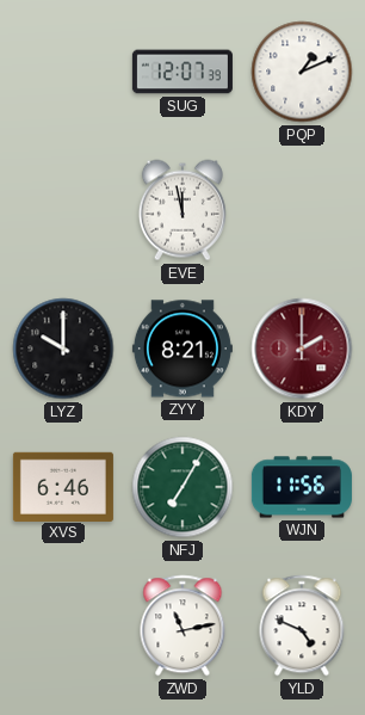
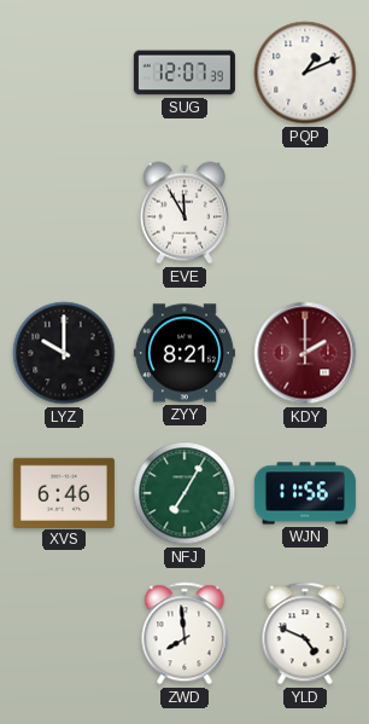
EVE: 11:58 -> 11:55
ZWD: 11:13 -> 7:59
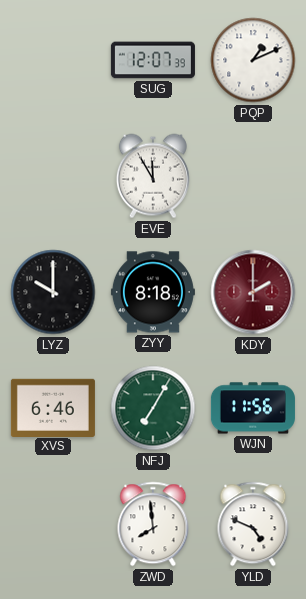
ZYY: 8:21 -> 8:18
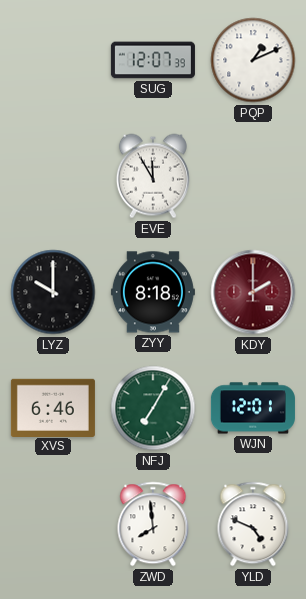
WJN: 11:56 -> 12:01
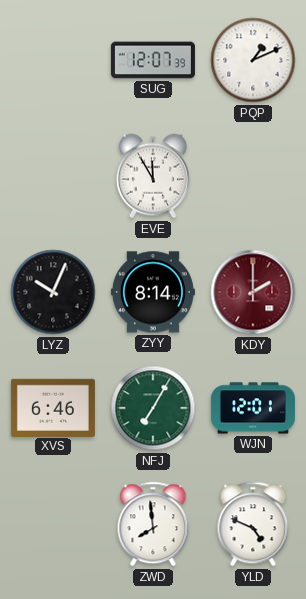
LYZ: 10:00 -> 10:04
ZYY: 8:18 -> 8:14
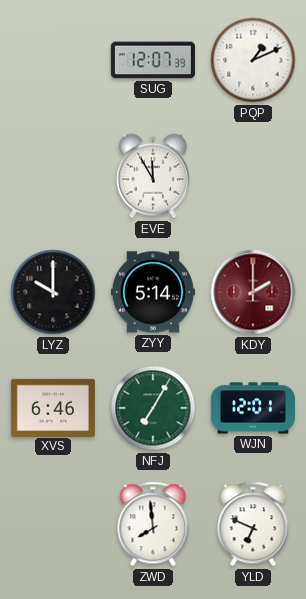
LYZ: 10:04 -> 10:00
ZYY: 8:14 -> 5:14
YLD: 4:49 -> 6:49
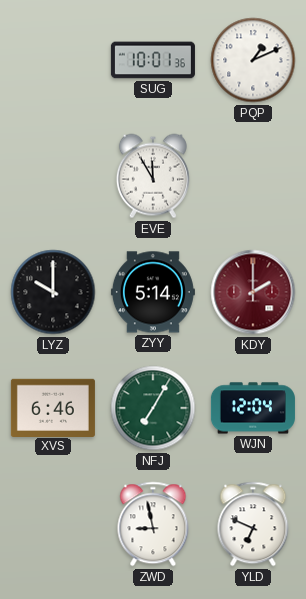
SUG: 12:07 -> 10:01
WJN: 12:01 -> 12:04
ZWD: 7:59 -> 8:58
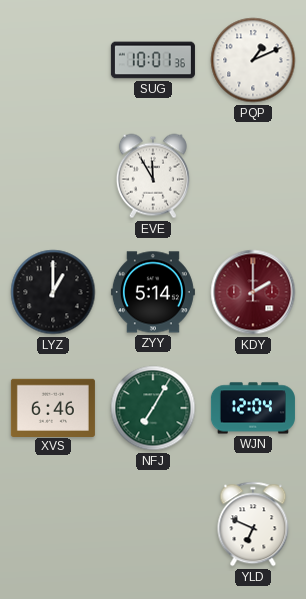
LYZ: 10:00 -> 1:00
ZWD: 8:58 -> none
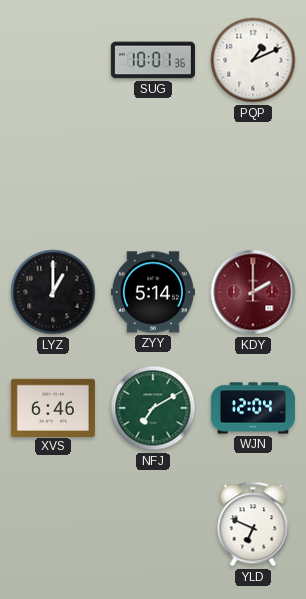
EVE: 11:55 -> none
NFJ: 7:05 -> 7:10
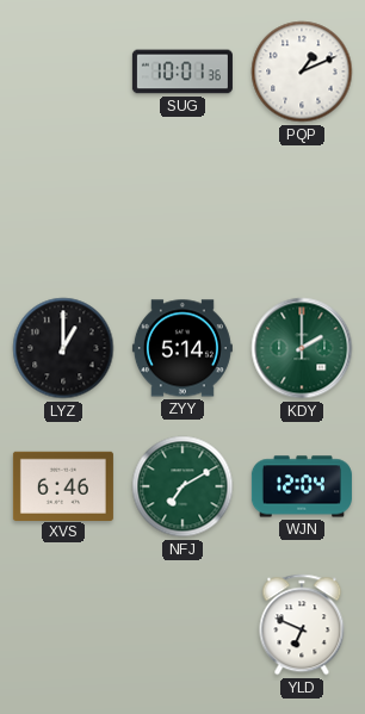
KDY dial: burgundy -> green
